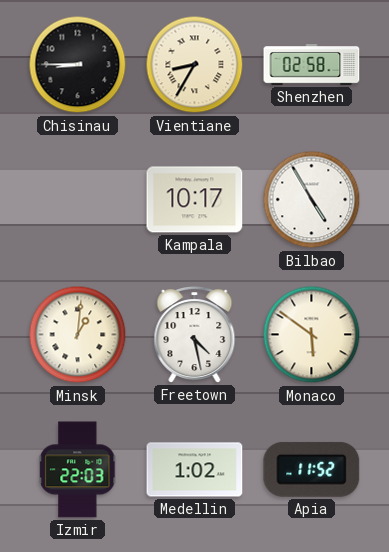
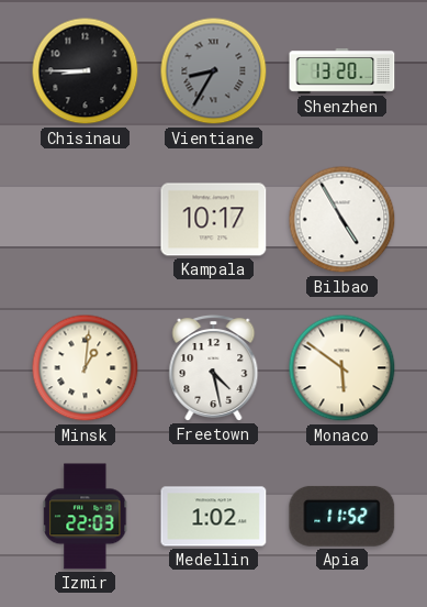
Vientiane dial: cream -> grey
Shenzhen: 02:58 -> 13:20
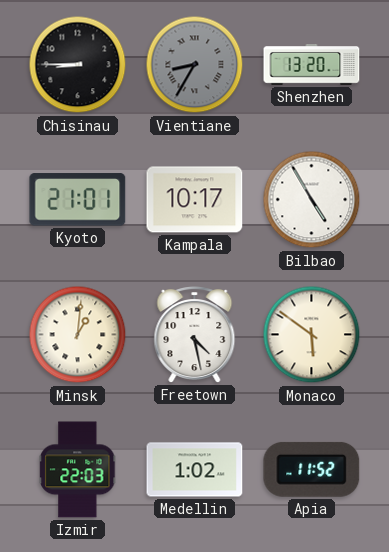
Kyoto: none -> 21:01
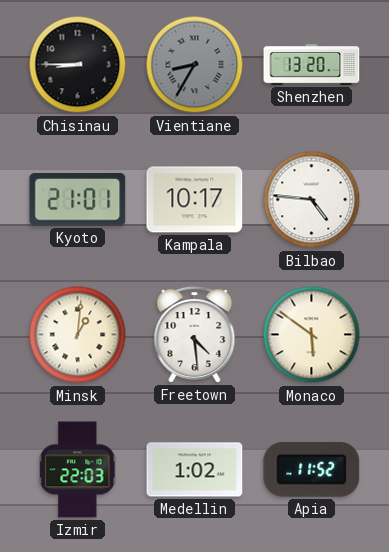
Bilbao: 4:55 -> 4:46
Freetown: 4:28 -> 4:29
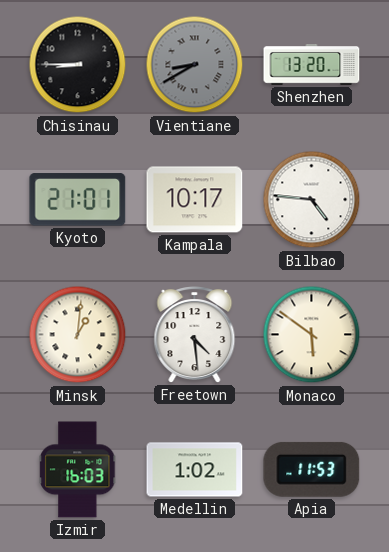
Vientiane: 8:35 -> 8:40
Izmir: 22:03 -> 16:03
Apia: 11:52 -> 11:53
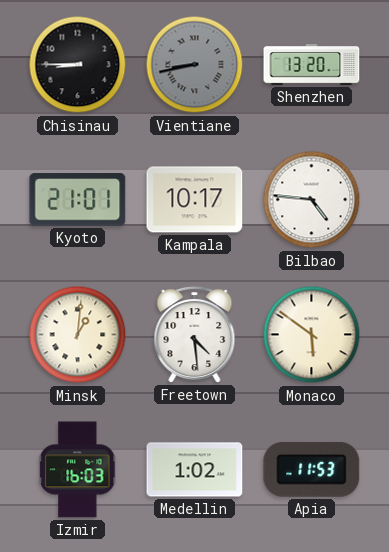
Vientiane: 8:40 -> 8:43
